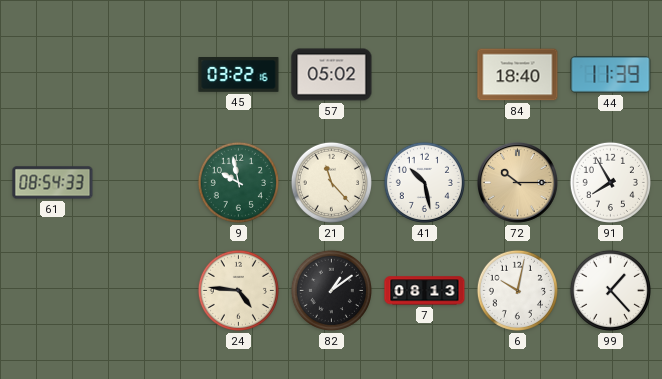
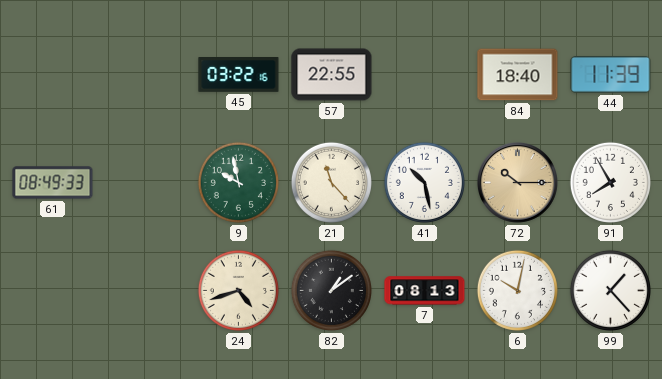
57: 05:02 -> 22:55
61: 08:54 -> 08:49
24: 4:46 -> 4:42
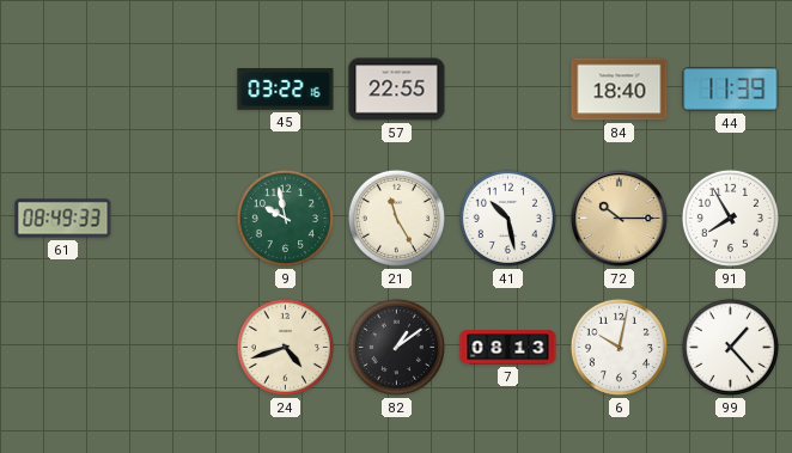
21: 11:23 -> 11:25
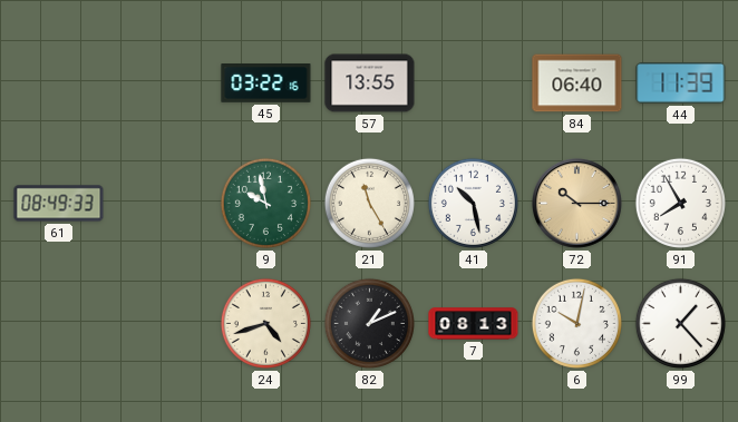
57: 22:55 -> 13:55
84: 18:40 -> 06:40
82: 1:09 -> 1:11
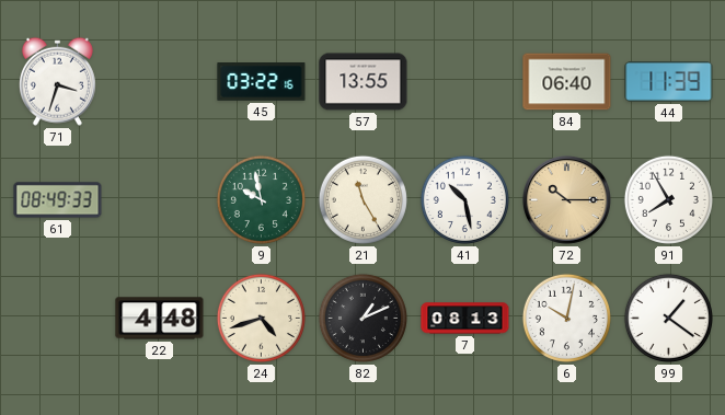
71: none -> 3:33
22: none -> 4:48
99: 1:23 -> 1:21
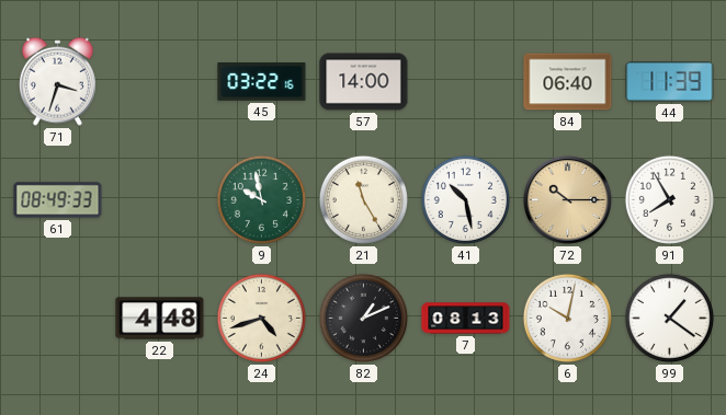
57: 13:55 -> 14:00
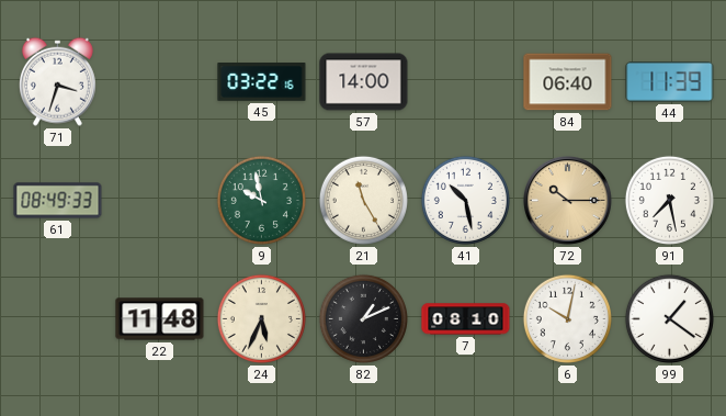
91: 7:55 -> 7:28
22: 4:48 -> 11:48
24: 4:42 -> 5:34
7: 08:13 -> 08:10
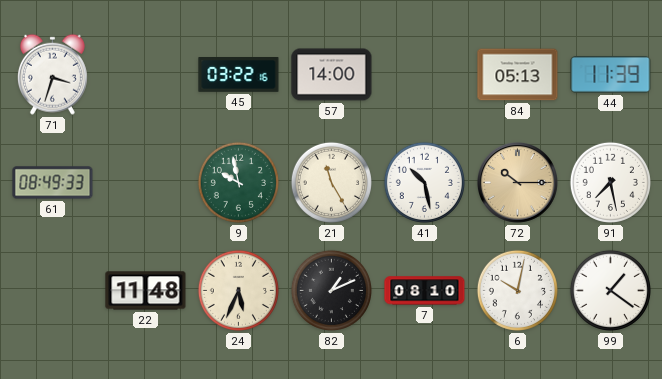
84: 06:40 -> 05:13
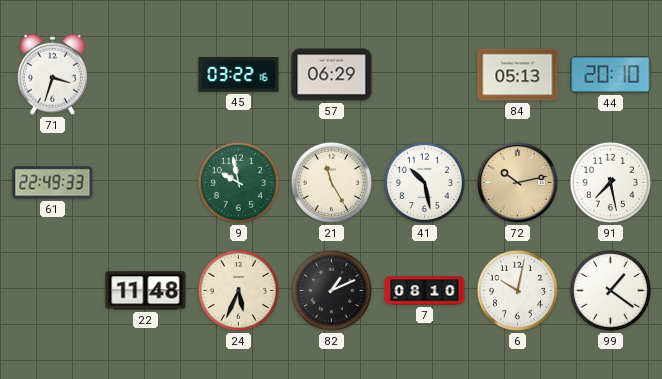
57: 14:00 -> 06:29
44: 11:39 -> 20:10
61: 08:49 -> 22:49
72: 10:15 -> 10:13
